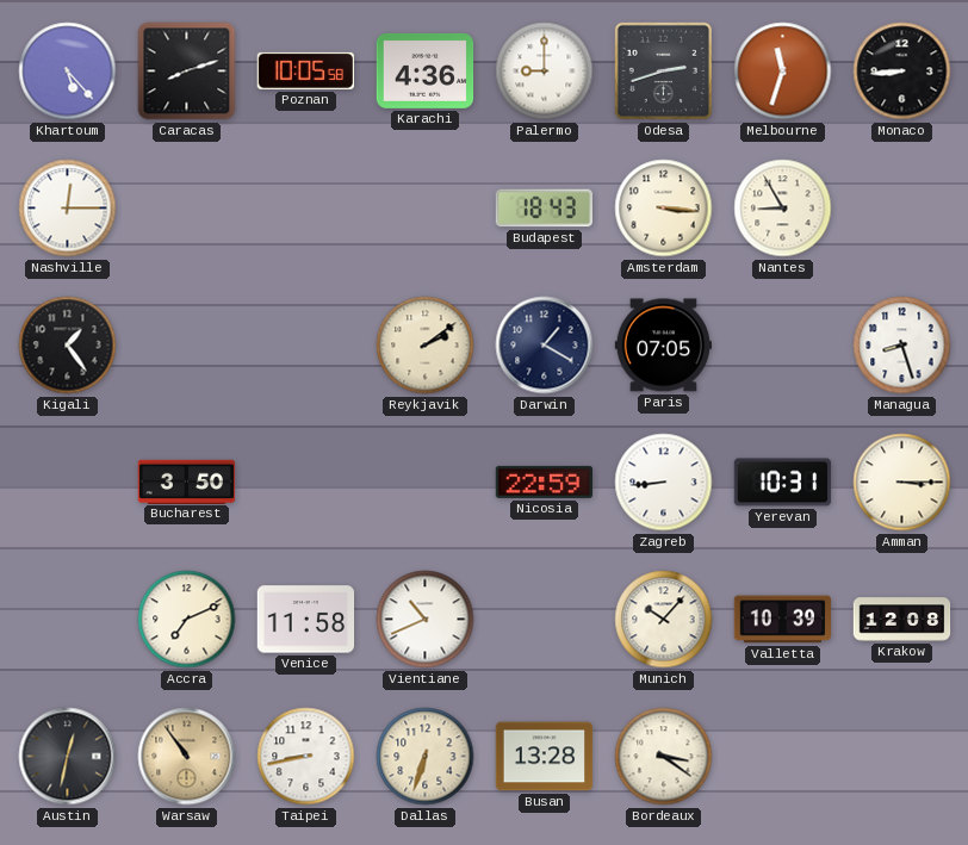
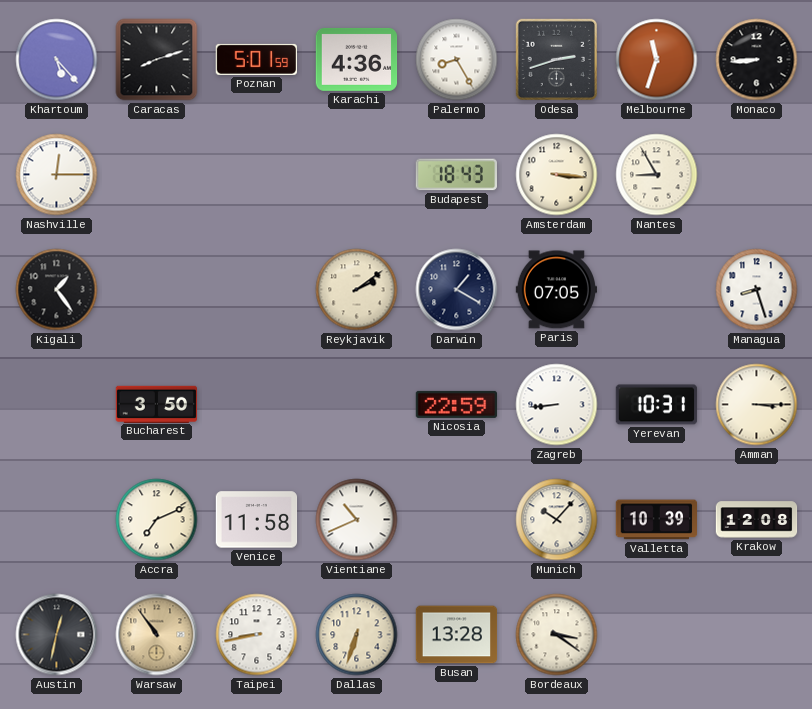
Poznan: 10:05 -> 5:01
Palermo: 9:00 -> 8:25
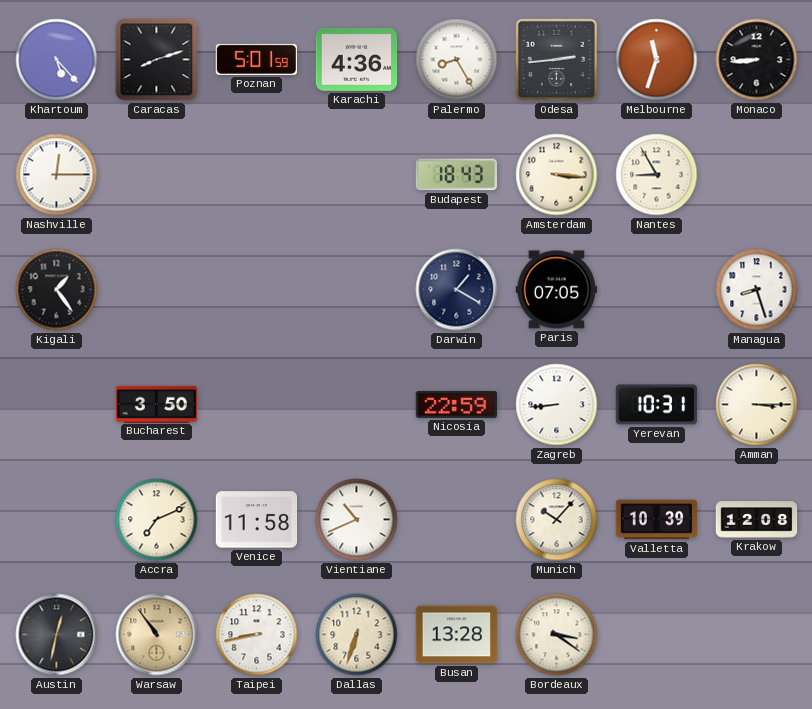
Odesa: 2:42 -> 2:44
Reykjavik: 2:09 -> none
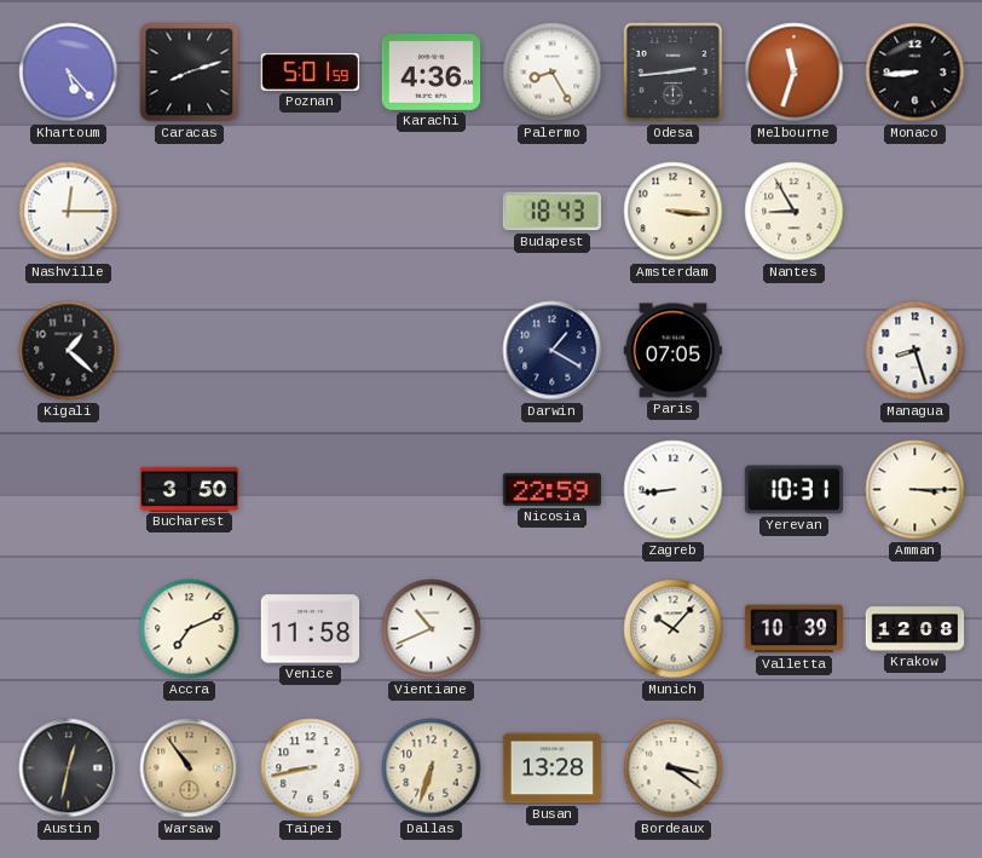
Kigali: 1:24 -> 1:22
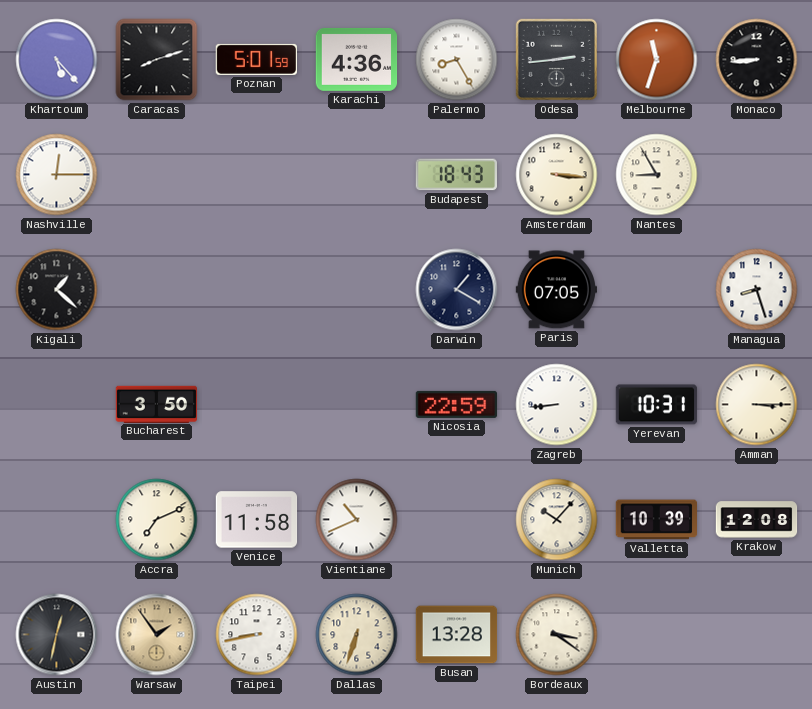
Warsaw: 10:54 -> 1:54
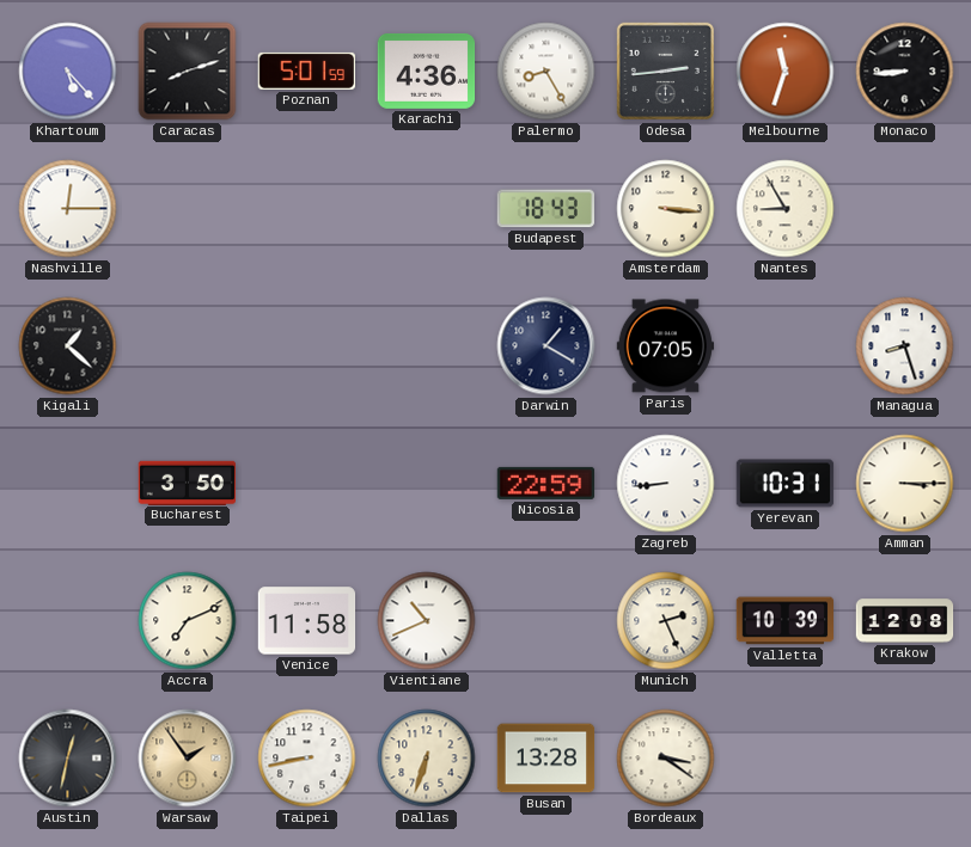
Munich: 10:07 -> 2:26
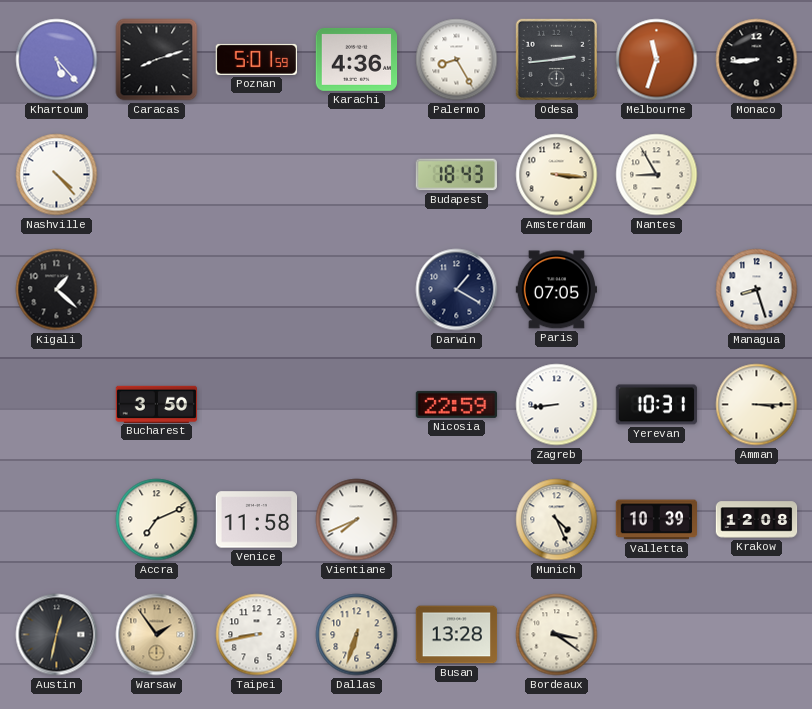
Nashville: 12:15 -> 4:23
Vientiane: 10:41 -> 7:41
Munich: 2:26 -> 4:26
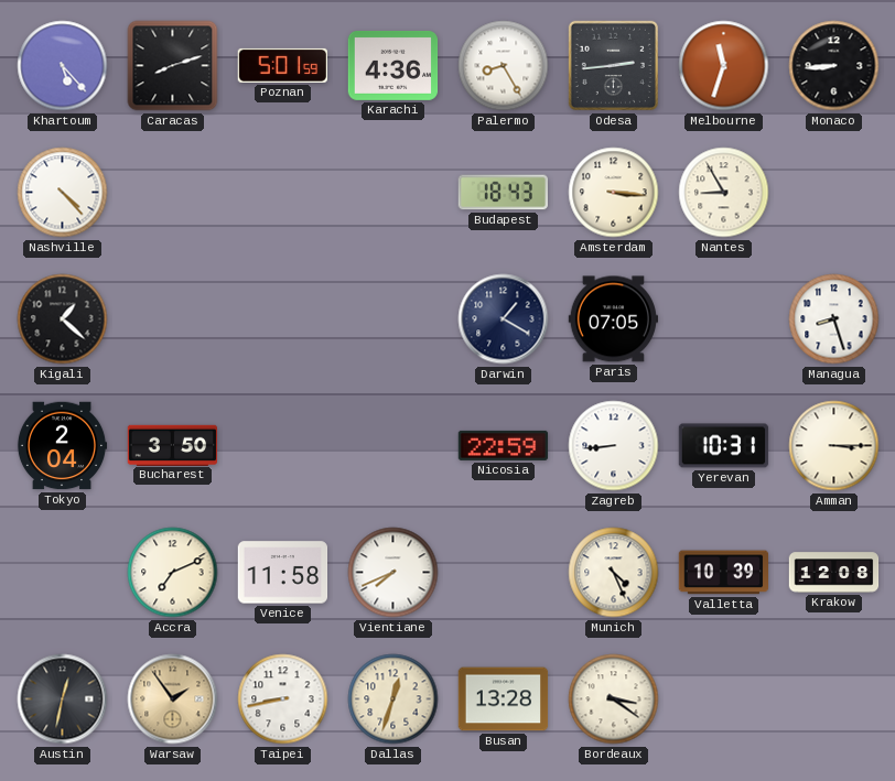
Tokyo: none -> 2:04
Dallas: 6:33 -> 12:33
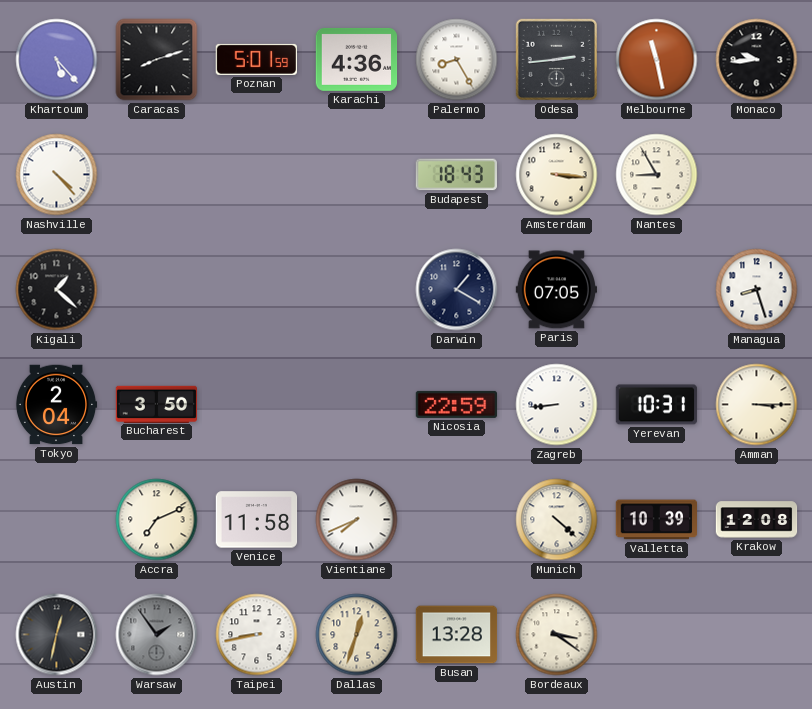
Melbourne: 11:33 -> 11:28
Monaco: 8:44 -> 9:44
Munich: 4:26 -> 4:22
Warsaw dial: champagne -> grey
